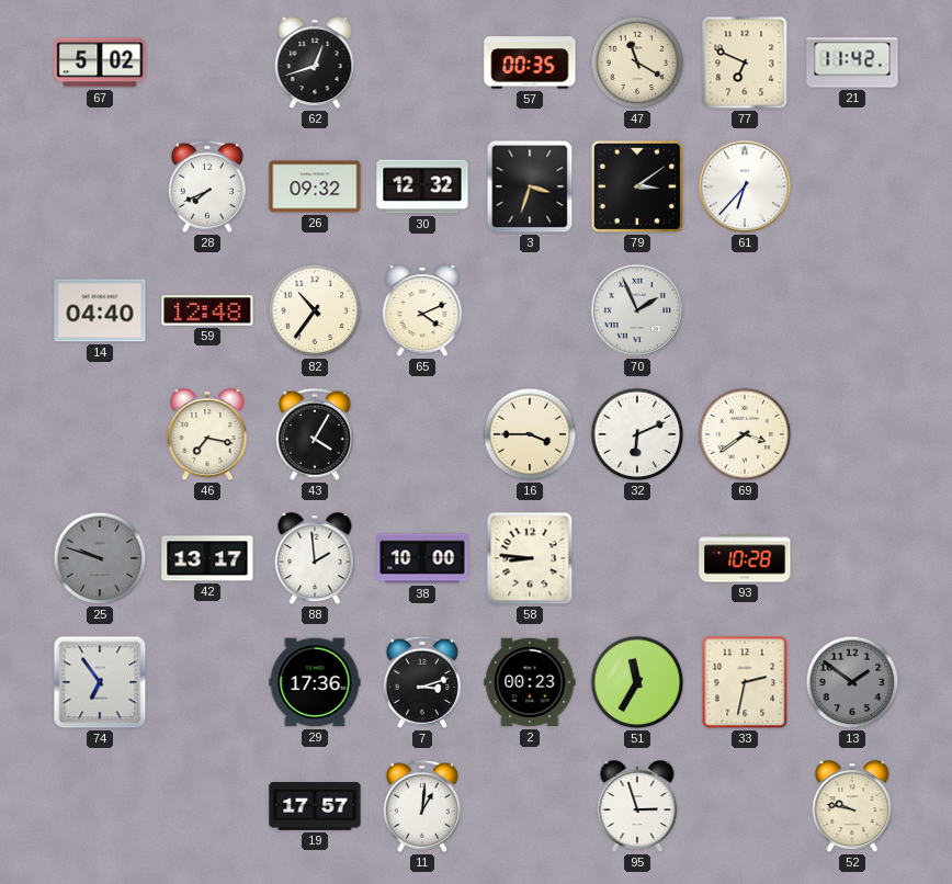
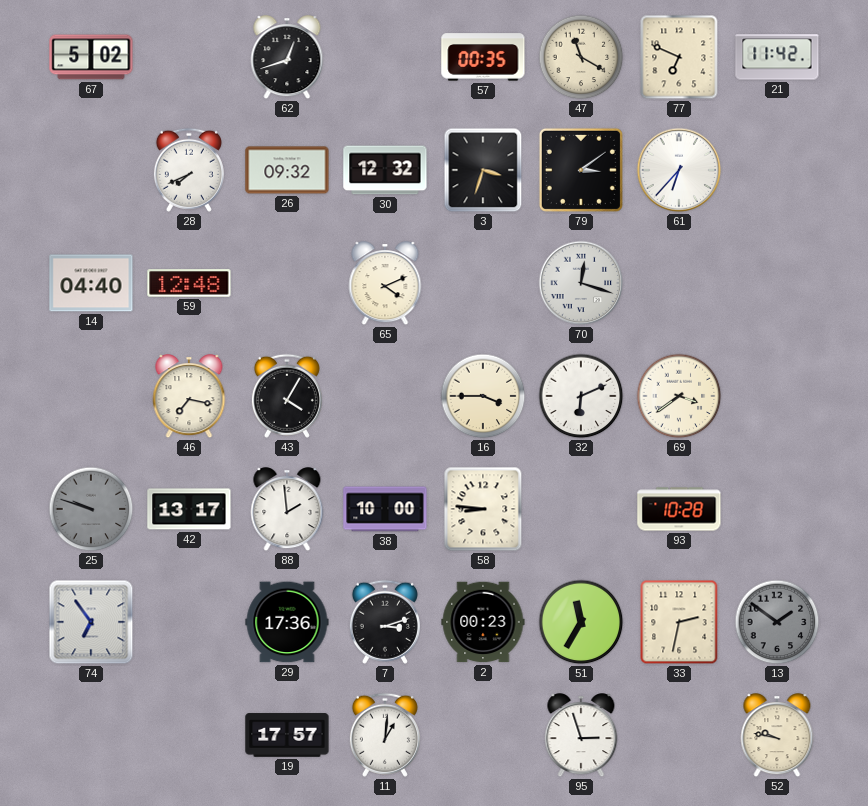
82: 10:36 -> none
70: 1:56 -> 12:18
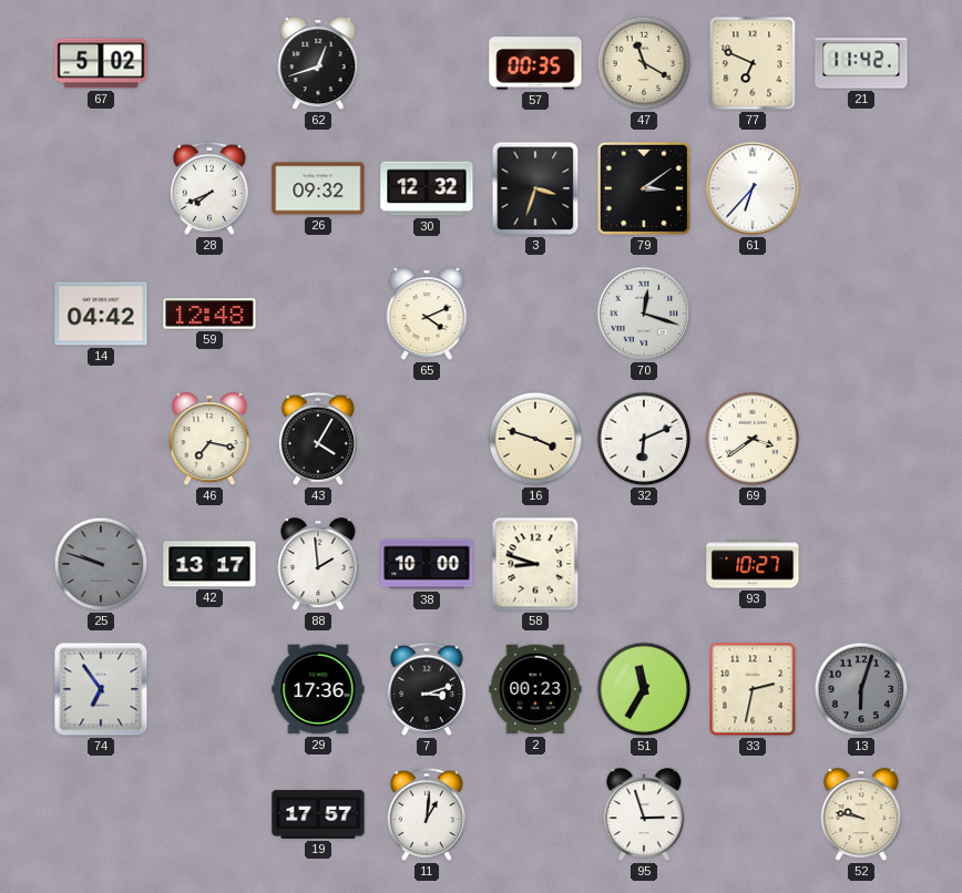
14: 04:40 -> 04:42
16: 3:45 -> 3:48
58: 8:46 -> 8:48
93: 10:28 -> 10:27
13: 1:51 -> 6:03
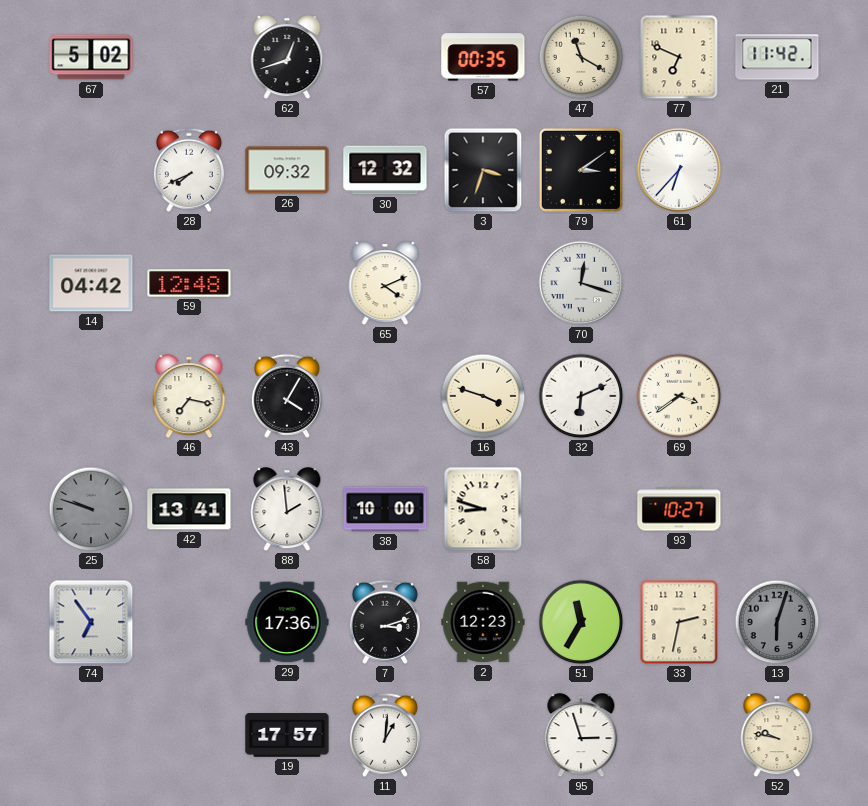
42: 13:17 -> 13:41
2: 00:23 -> 12:23
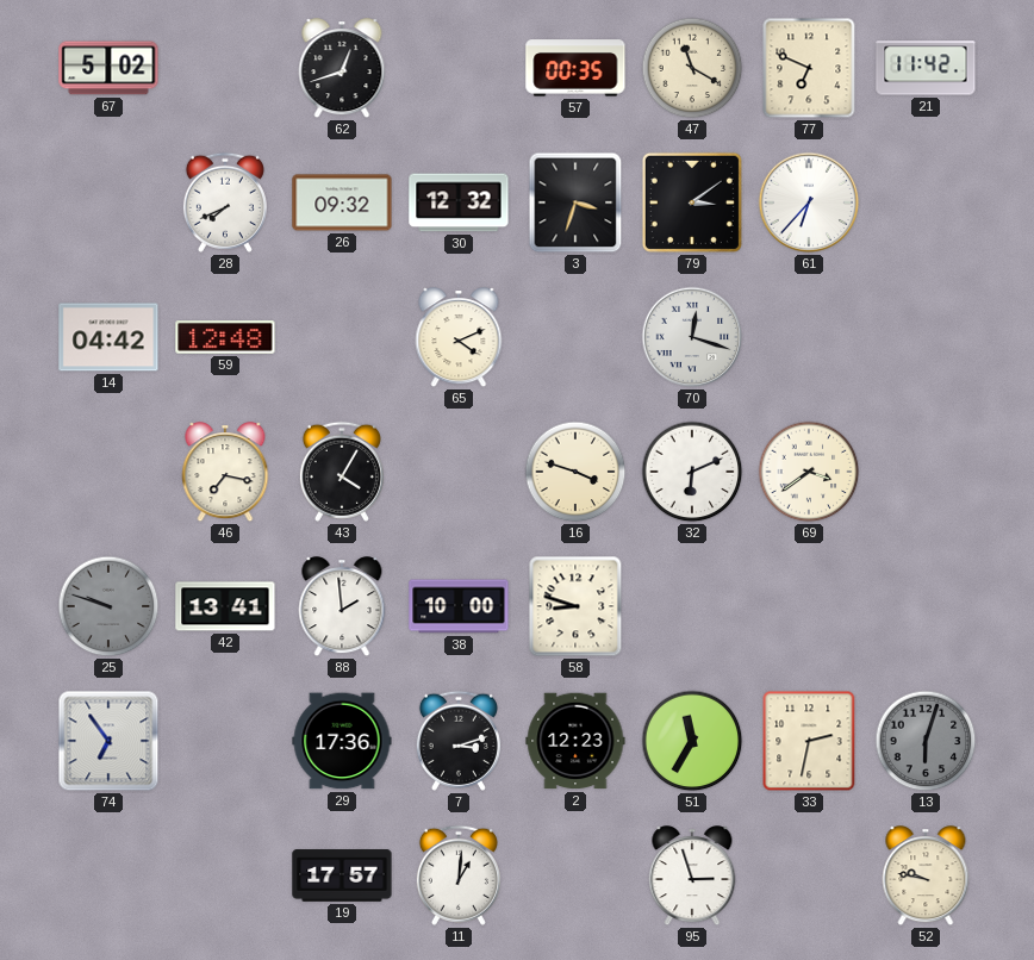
93: 10:27 -> none
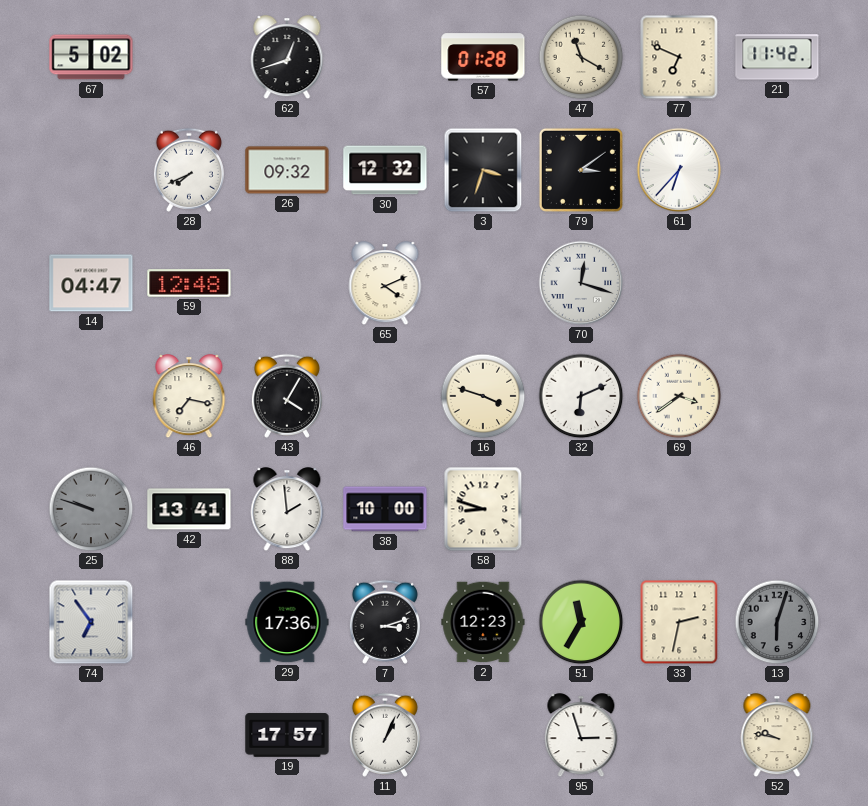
57: 00:35 -> 01:28
14: 04:42 -> 04:47
11: 1:01 -> 1:04
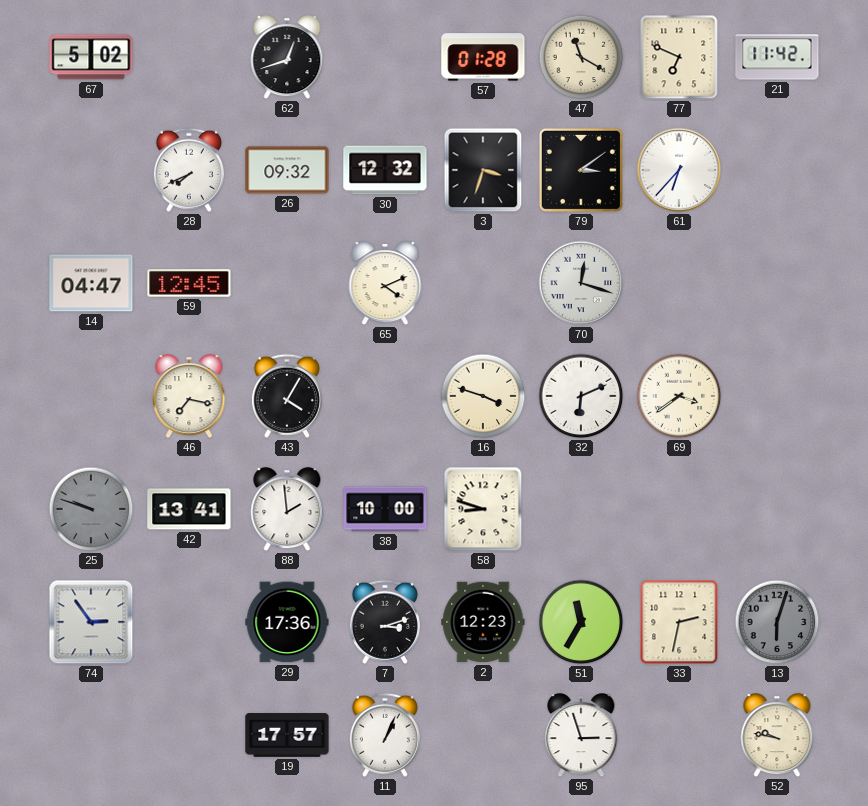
59: 12:48 -> 12:45
74: 6:54 -> 2:54
